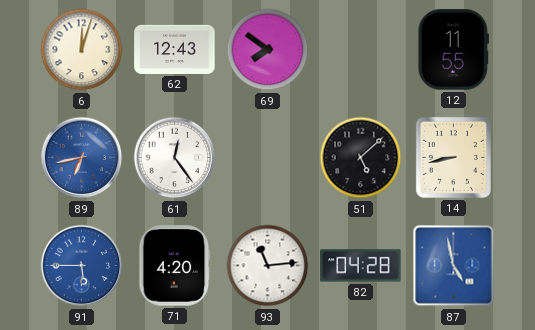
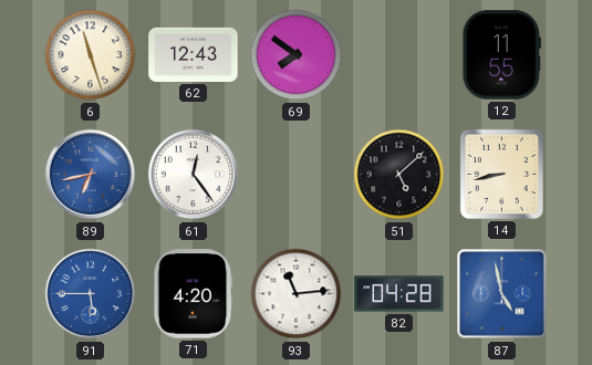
6: 12:03 -> 11:27
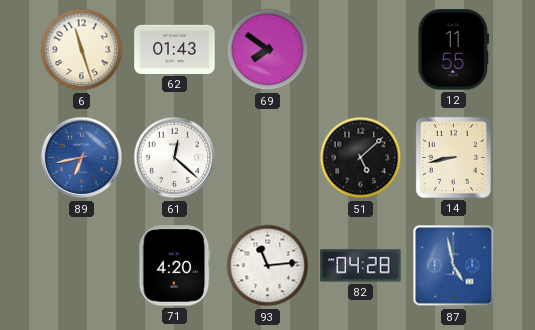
62: 12:43 -> 01:43
61: 12:24 -> 12:22
91: 5:45 -> none
